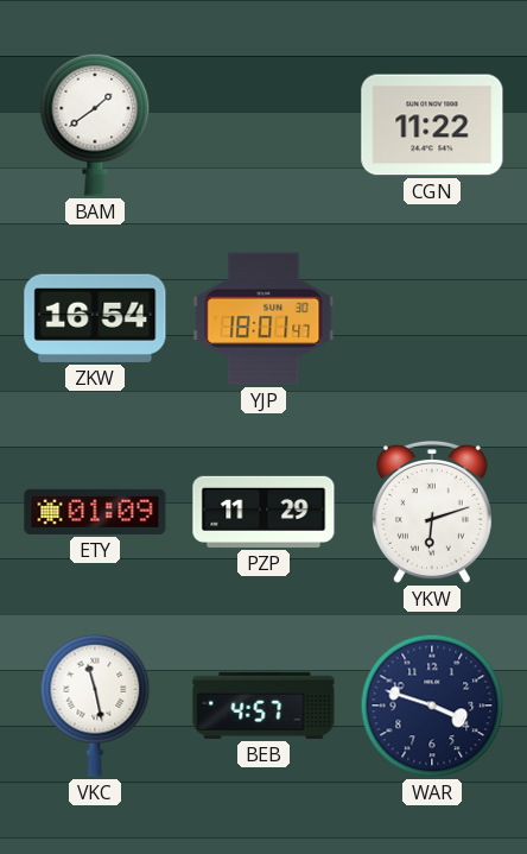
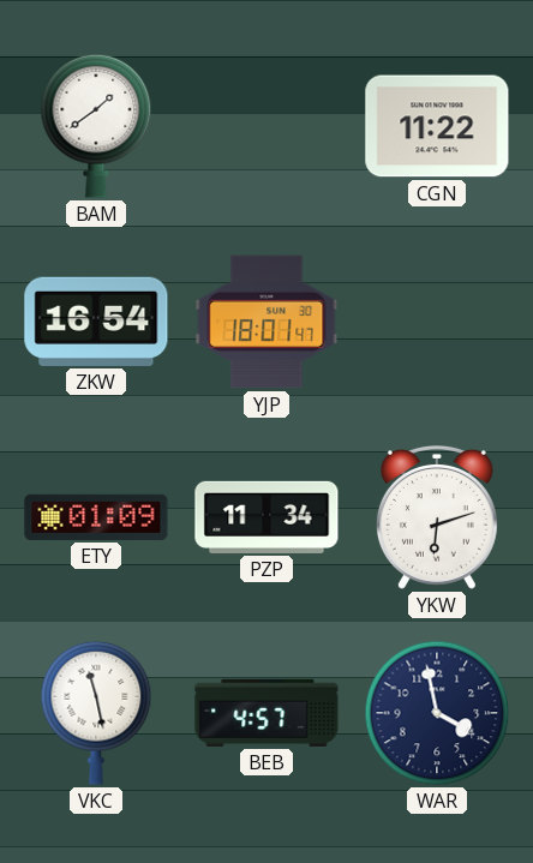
PZP: 11:29 -> 11:34
WAR: 3:48 -> 3:58
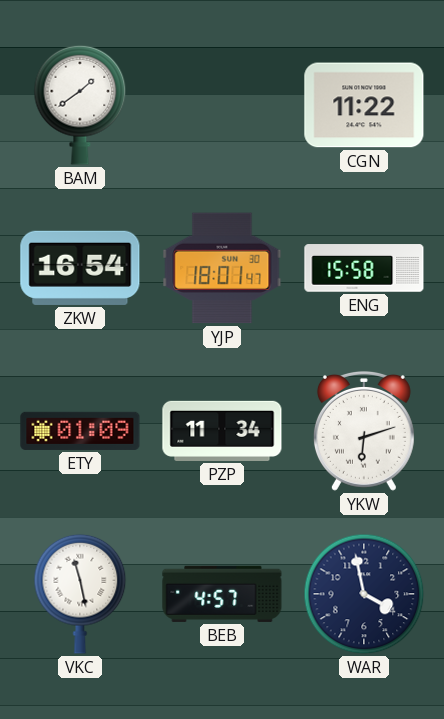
ENG: none -> 15:58
